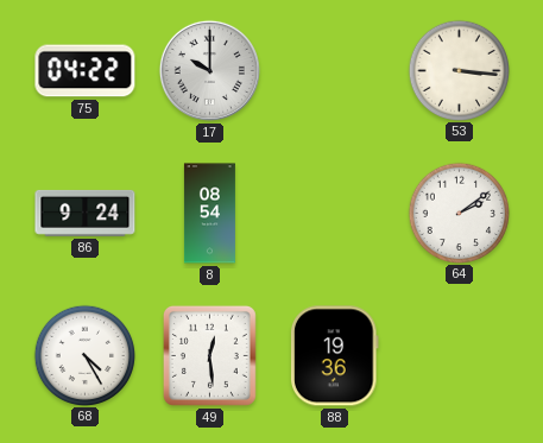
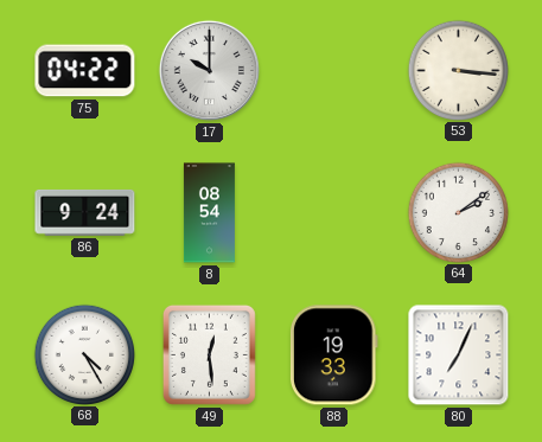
88: 19:36 -> 19:33
80: none -> 7:04
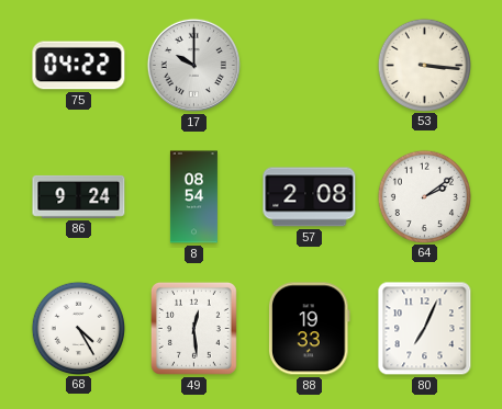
57: none -> 2:08
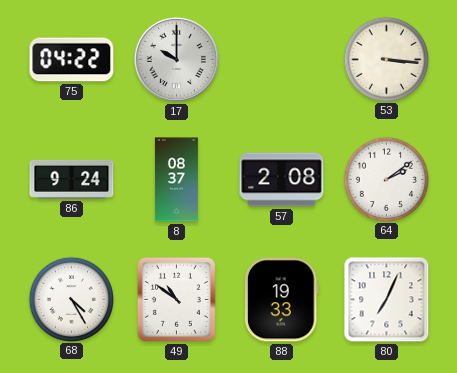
8: 08:54 -> 08:37
49: 12:29 -> 10:51
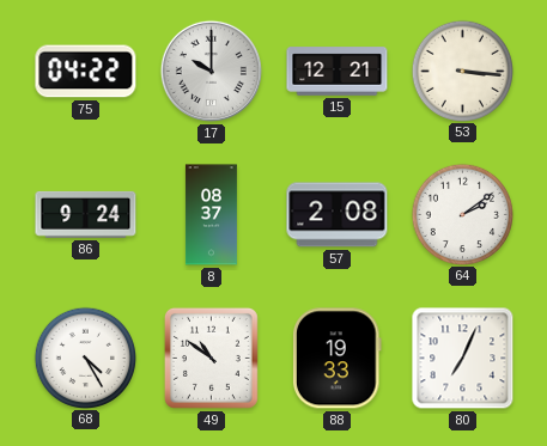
15: none -> 12:21
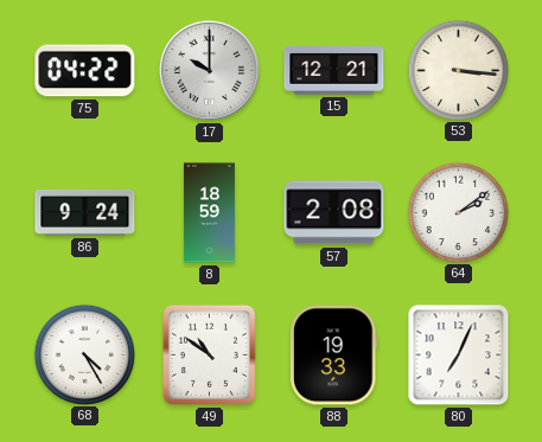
8: 08:37 -> 18:59
